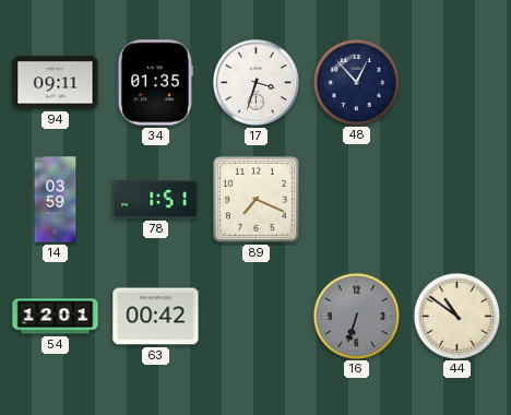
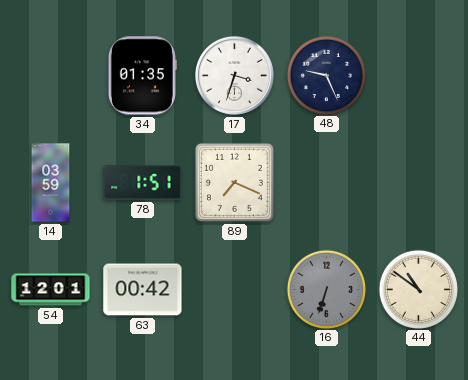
94: 09:11 -> none
48: 12:53 -> 9:26
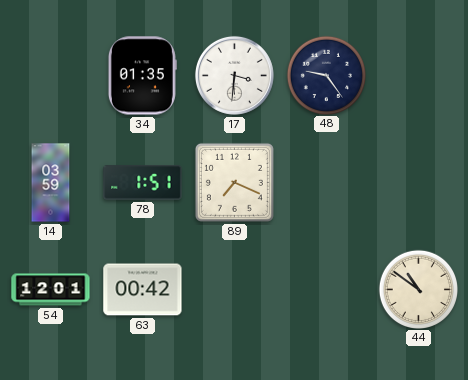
17: 3:33 -> 3:31
48: 9:26 -> 9:24
16: 6:33 -> none
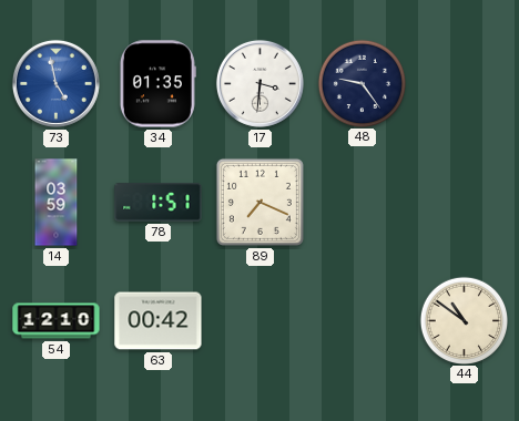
73: none -> 4:58
54: 12:01 -> 12:10
